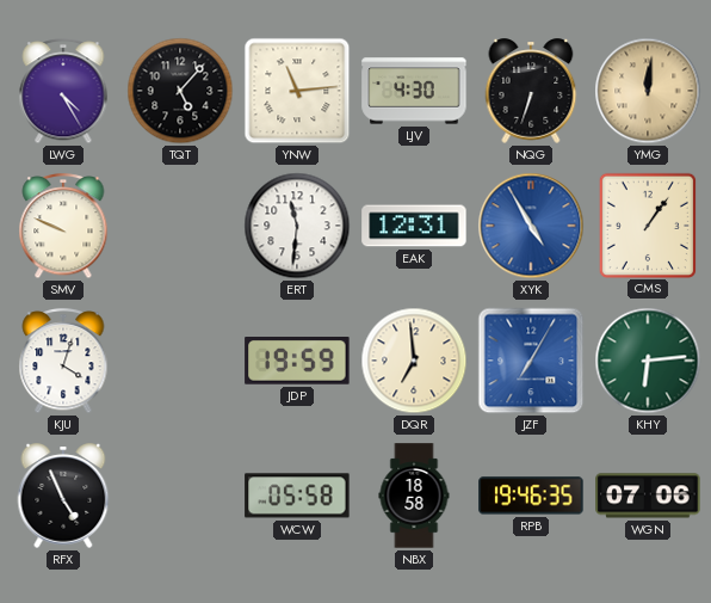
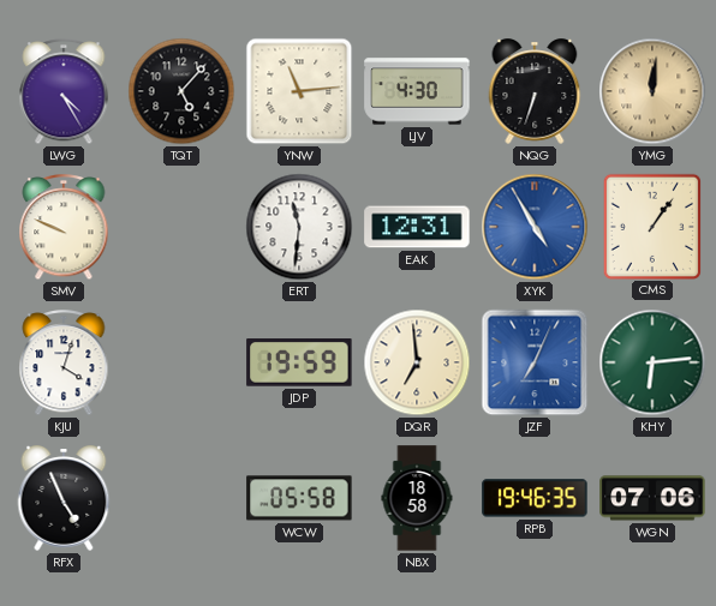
JZF: 7:05 -> 7:04
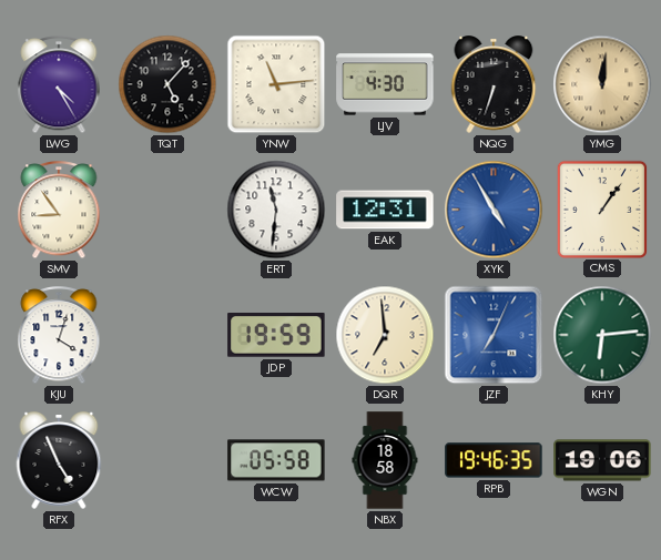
SMV: 9:49 -> 8:54
WGN: 07:06 -> 19:06
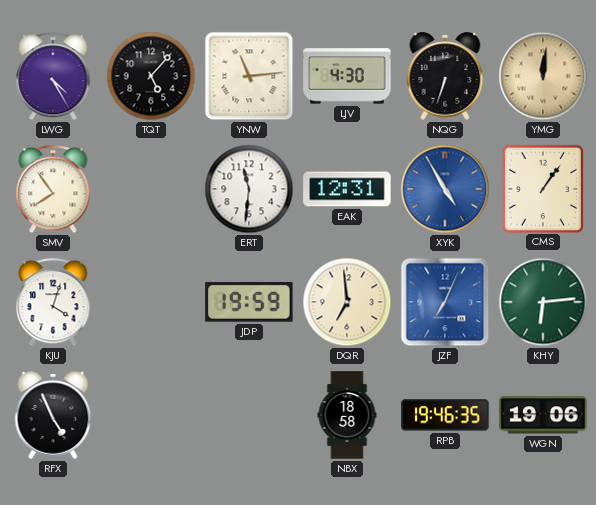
SMV: 8:54 -> 7:54
WCW: 05:58 -> none
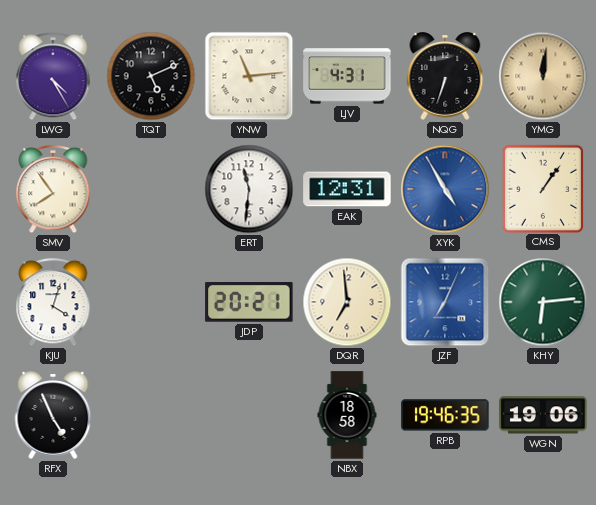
TQT: 5:07 -> 5:11
LJV: 4:30 -> 4:31
JDP: 19:59 -> 20:21
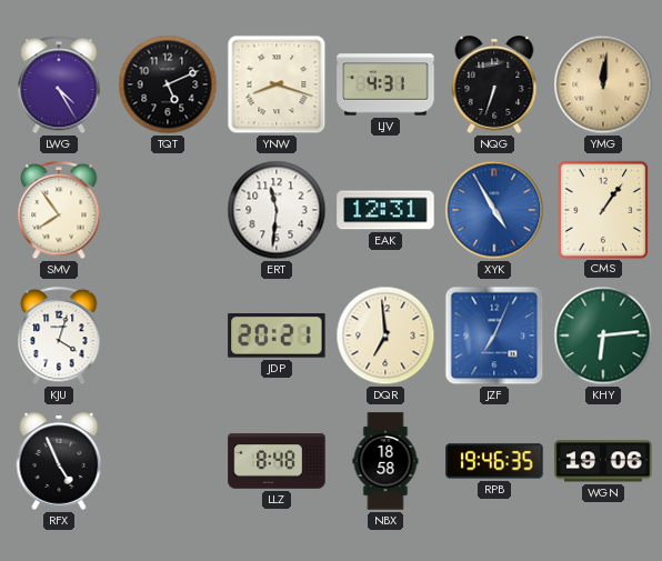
YNW: 11:14 -> 8:18
LLZ: none -> 8:48
